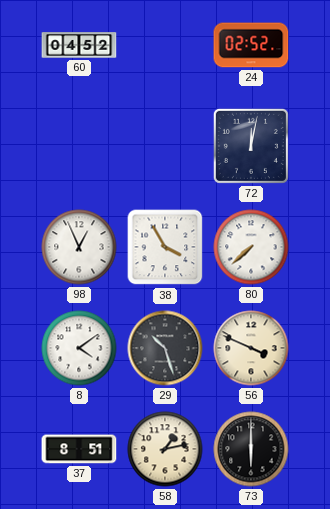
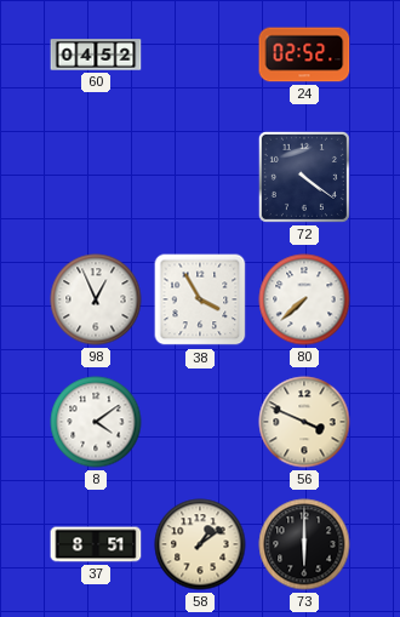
72: 12:02 -> 4:21
29: 10:27 -> none
58: 1:13 -> 1:09
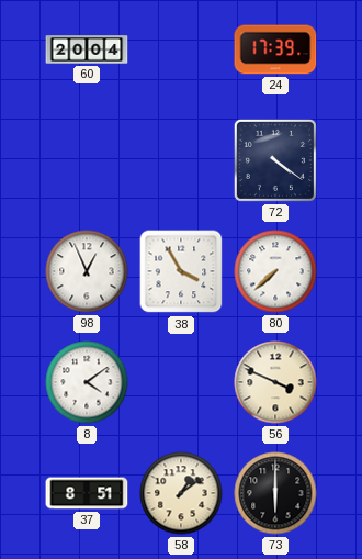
60: 04:52 -> 20:04
24: 02:52 -> 17:39
